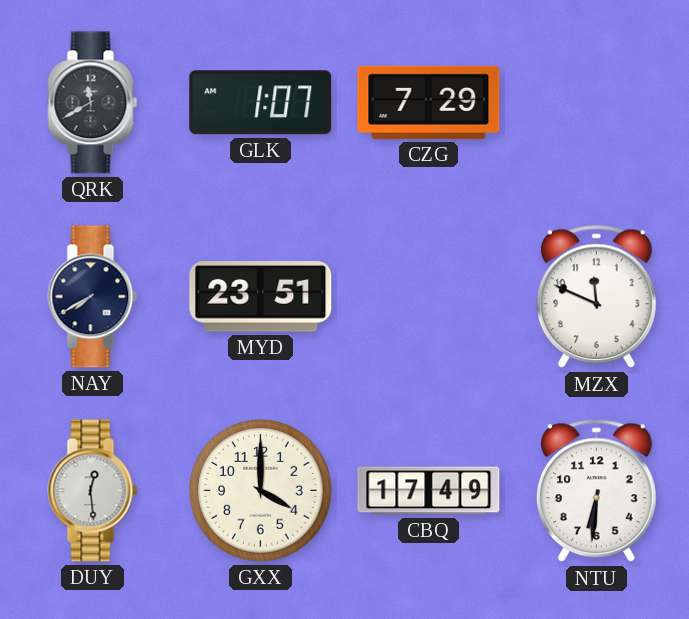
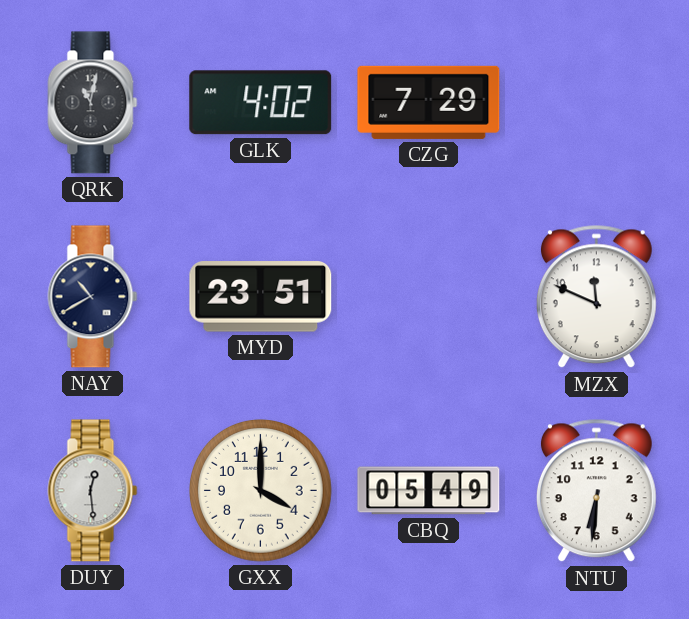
QRK: 11:40 -> 11:02
GLK: 1:07 -> 4:02
NAY: 7:40 -> 10:40
CBQ: 17:49 -> 05:49
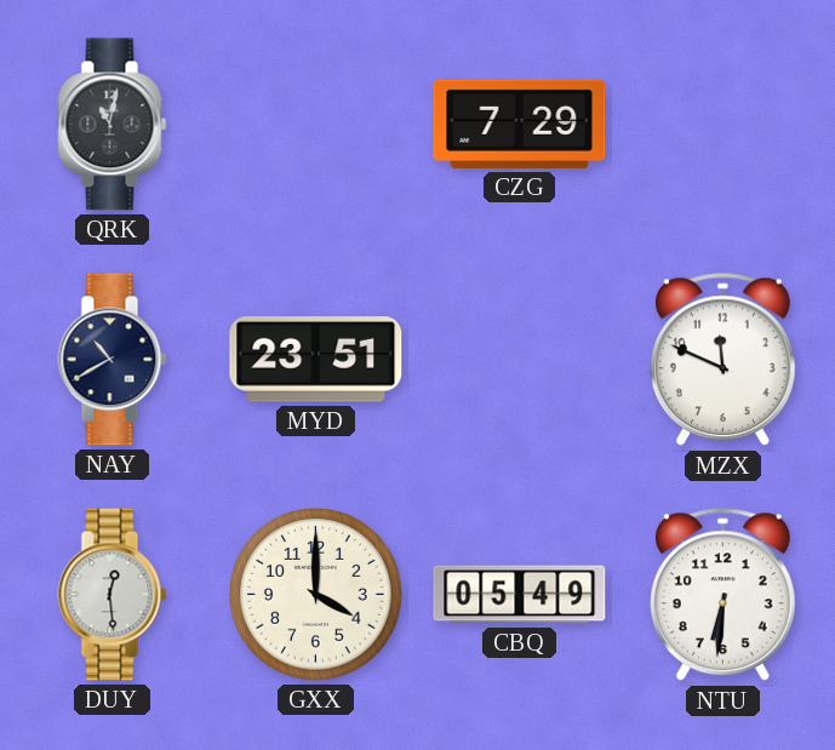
GLK: 4:02 -> none
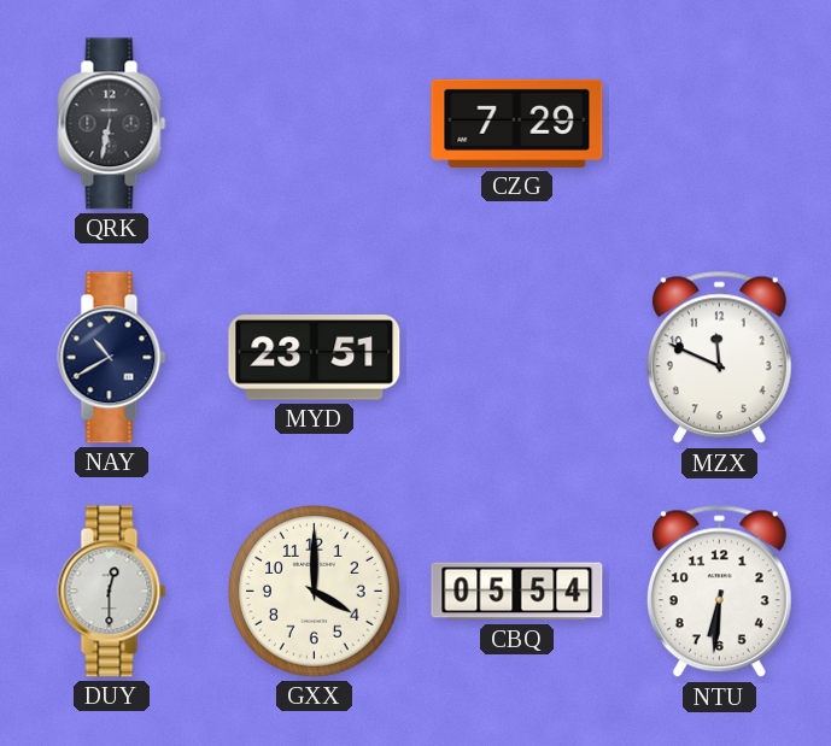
QRK: 11:02 -> 6:32
DUY: 12:29 -> 12:30
CBQ: 05:49 -> 05:54
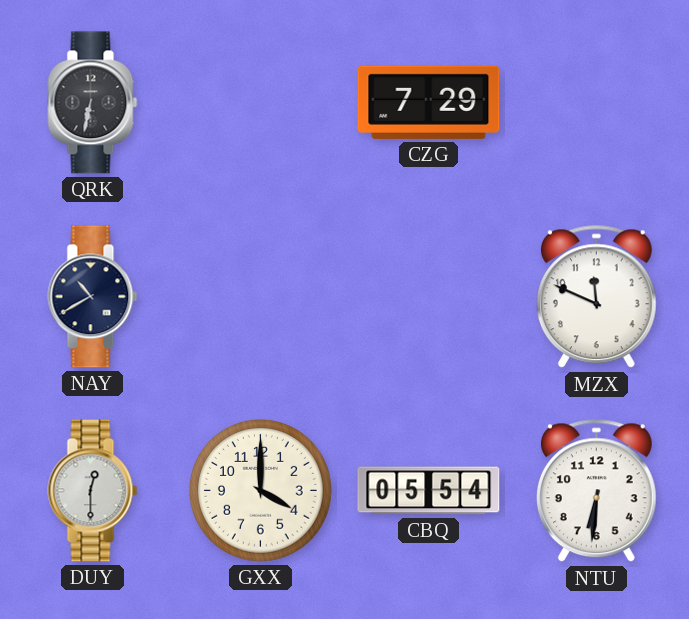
MYD: 23:51 -> none
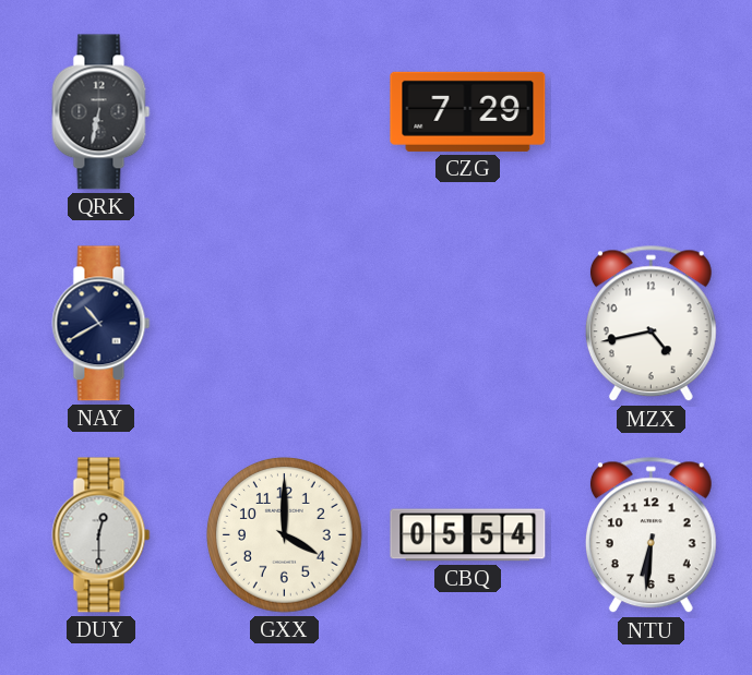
MZX: 11:49 -> 4:43
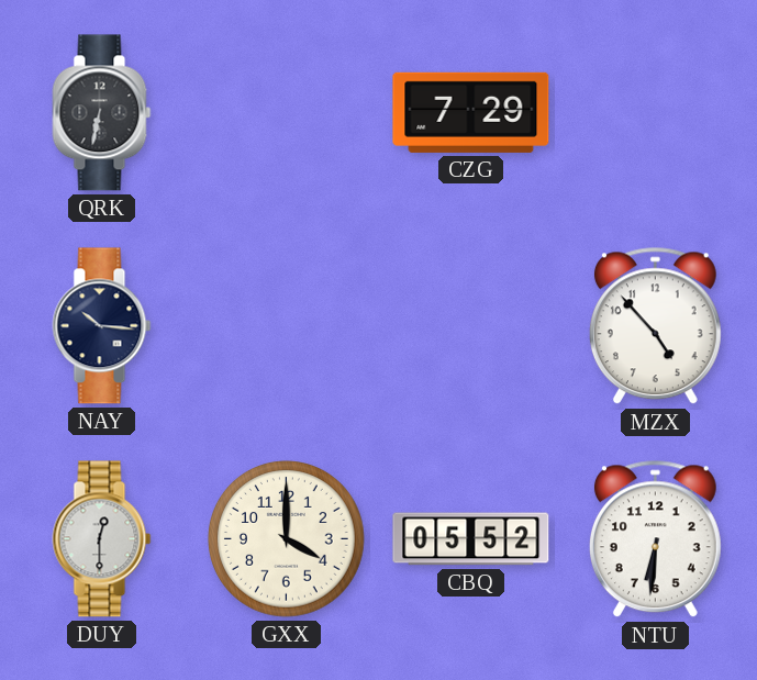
NAY: 10:40 -> 10:16
MZX: 4:43 -> 4:53
CBQ: 05:54 -> 05:52
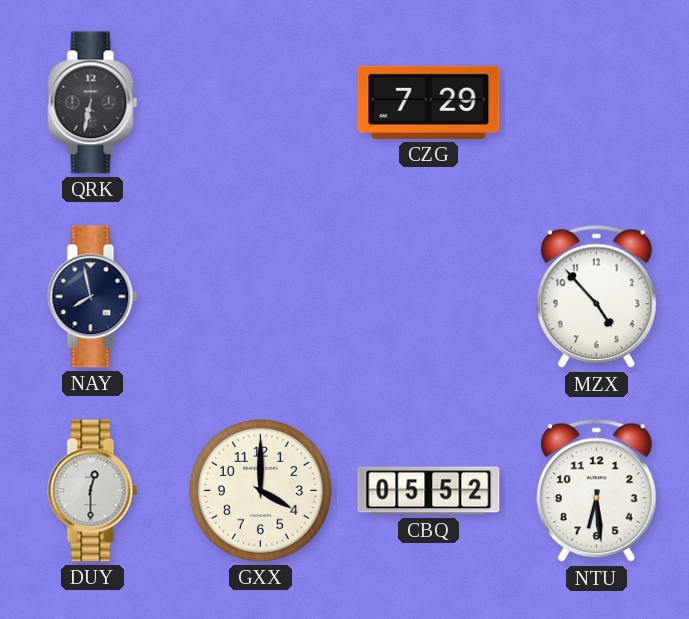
NAY: 10:16 -> 7:58
NTU: 6:31 -> 6:29
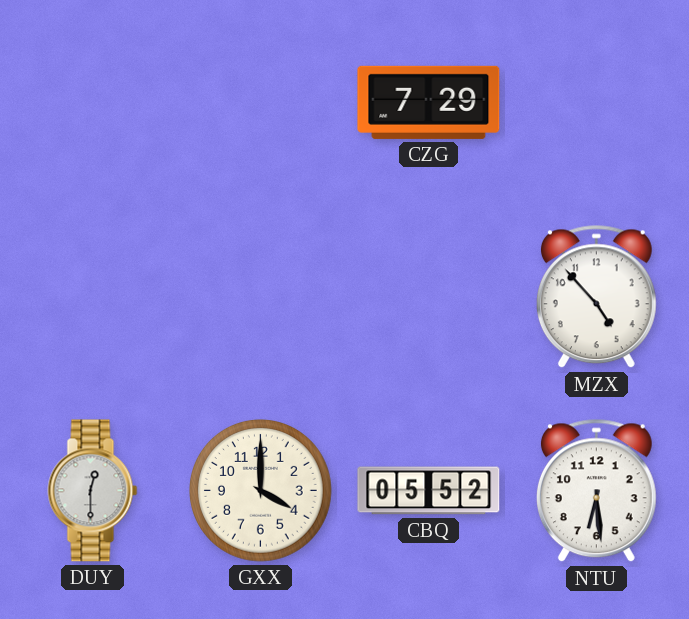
QRK: 6:32 -> none
NAY: 7:58 -> none
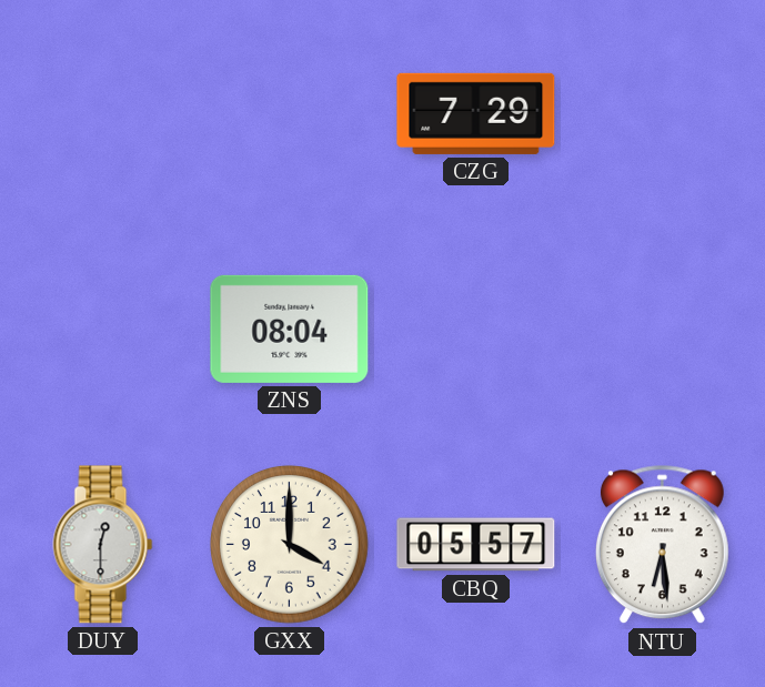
ZNS: none -> 08:04
MZX: 4:53 -> none
CBQ: 05:52 -> 05:57
